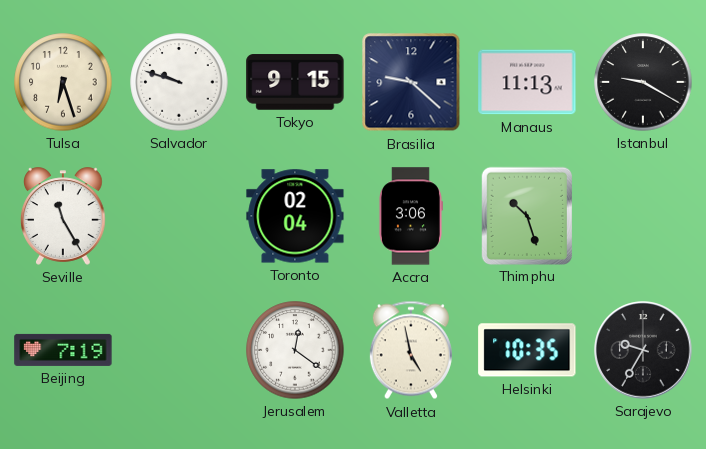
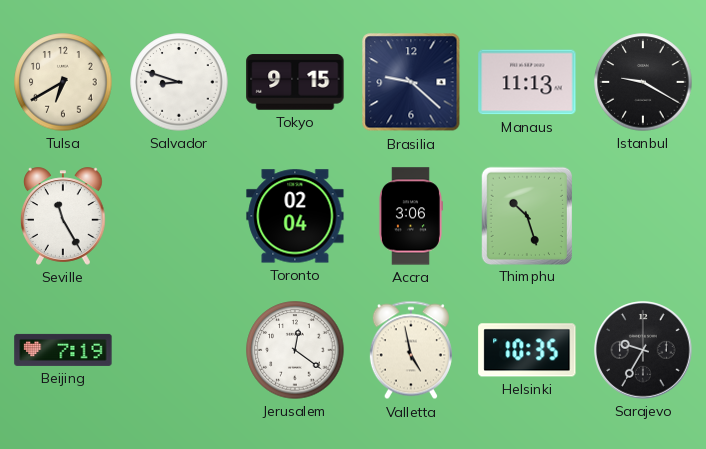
Tulsa: 6:27 -> 6:40
Salvador: 9:48 -> 8:48
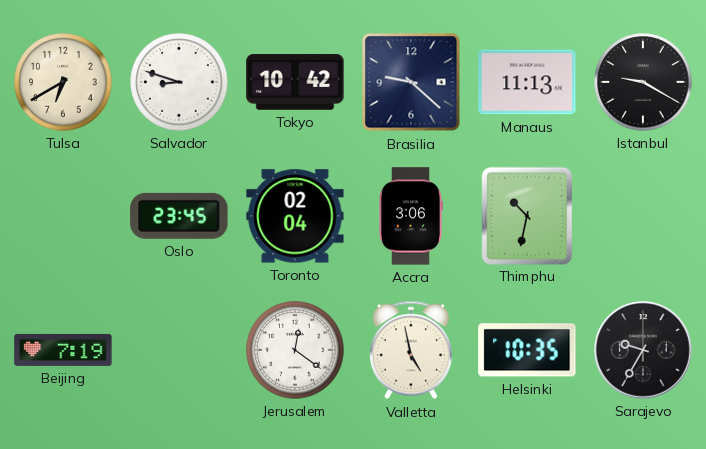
Tokyo: 9:15 -> 10:42
Seville: 11:25 -> none
Oslo: none -> 23:45
Thimphu: 10:27 -> 10:32
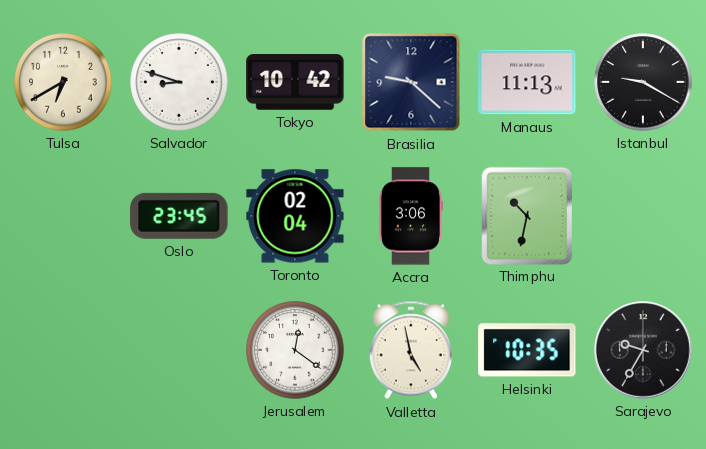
Beijing: 7:19 -> none
